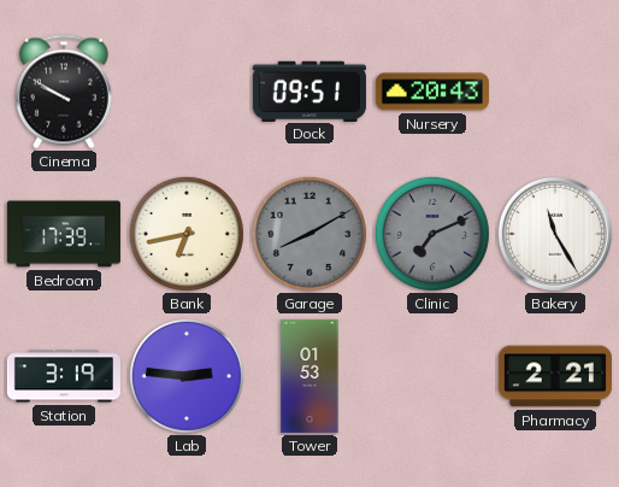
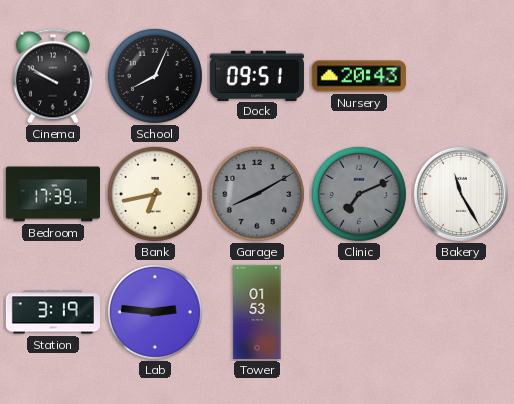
School: none -> 8:04
Pharmacy: 2:21 -> none
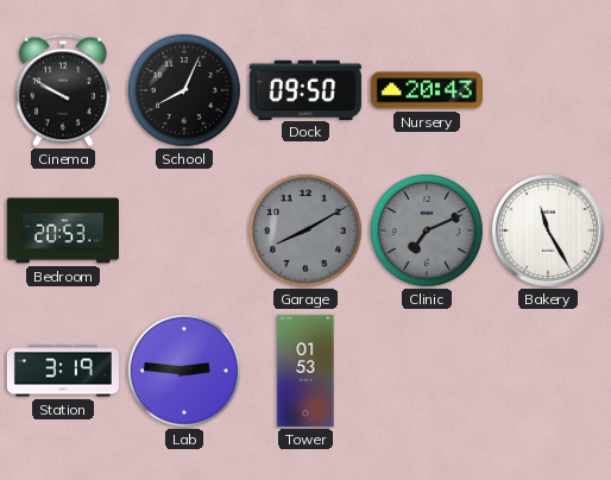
Dock: 09:51 -> 09:50
Bedroom: 17:39 -> 20:53
Bank: 6:43 -> none
